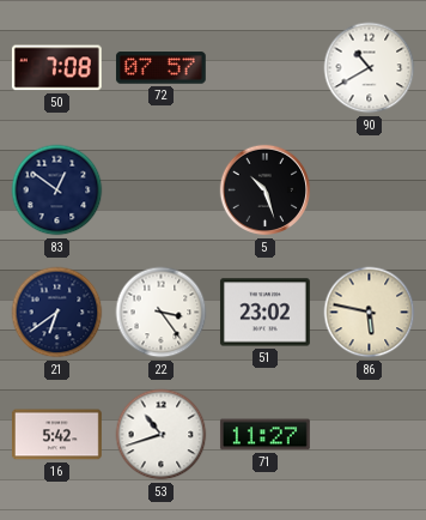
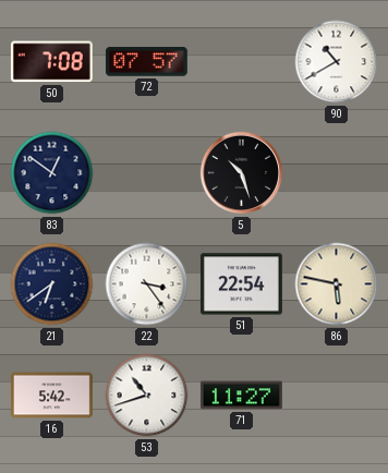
51: 23:02 -> 22:54
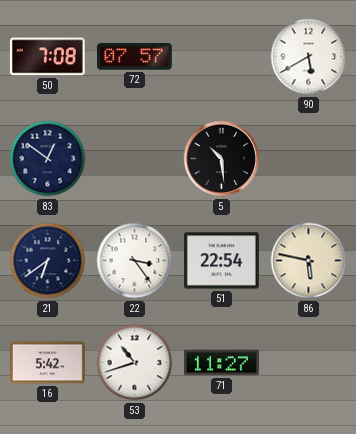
90: 10:40 -> 5:40
5: 10:27 -> 10:29
